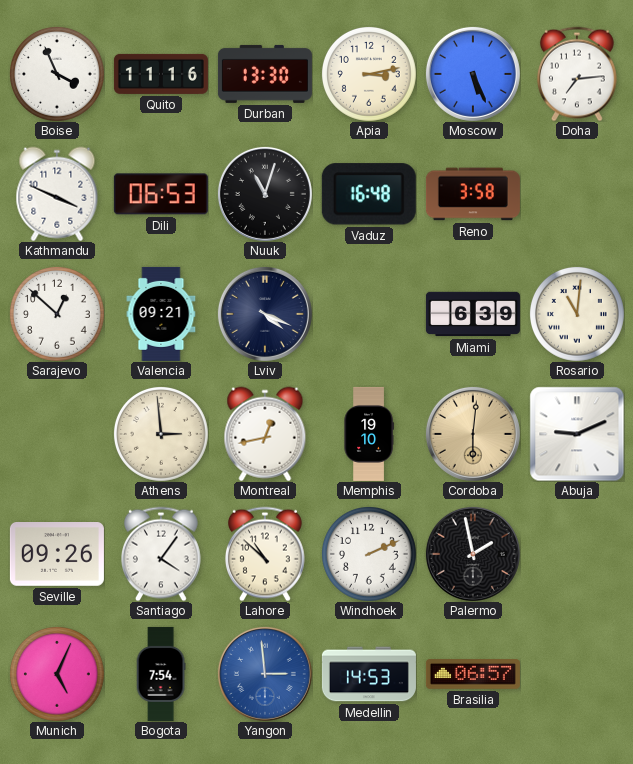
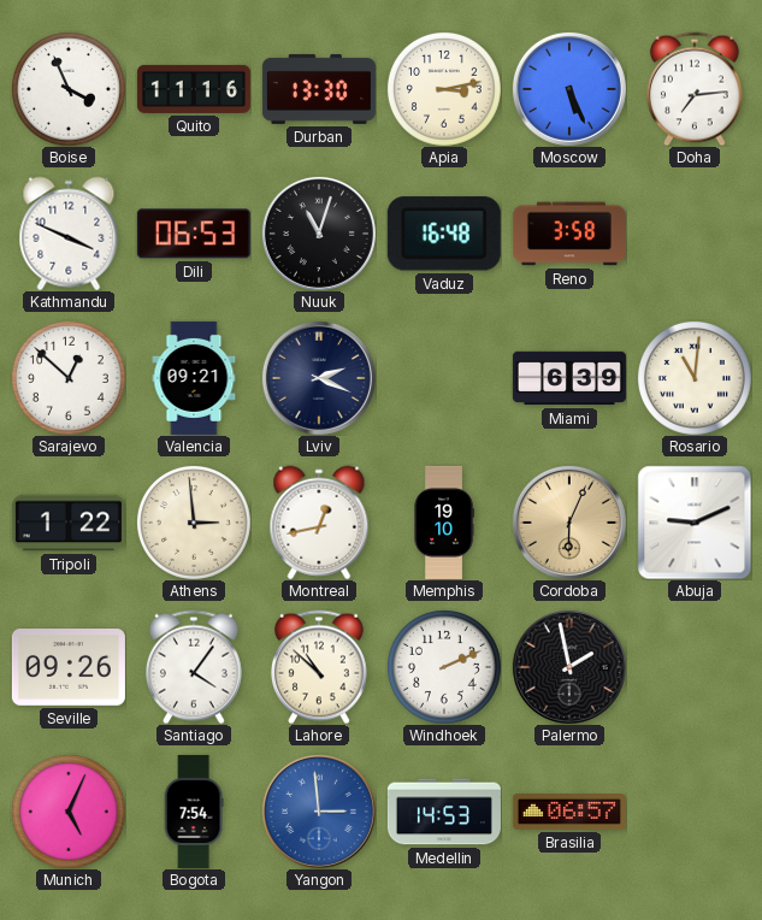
Lviv: 4:19 -> 2:19
Tripoli: none -> 1:22
Cordoba: 6:01 -> 6:04
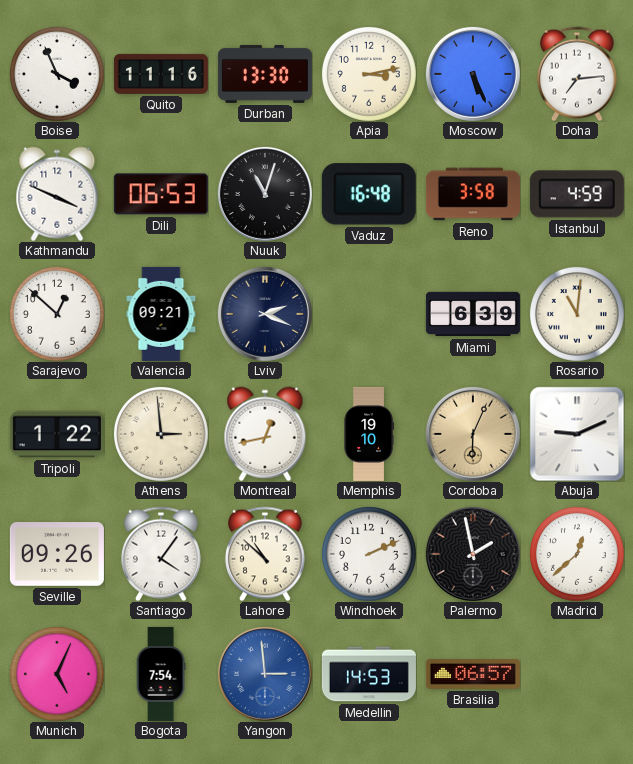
Istanbul: none -> 4:59
Madrid: none -> 12:38
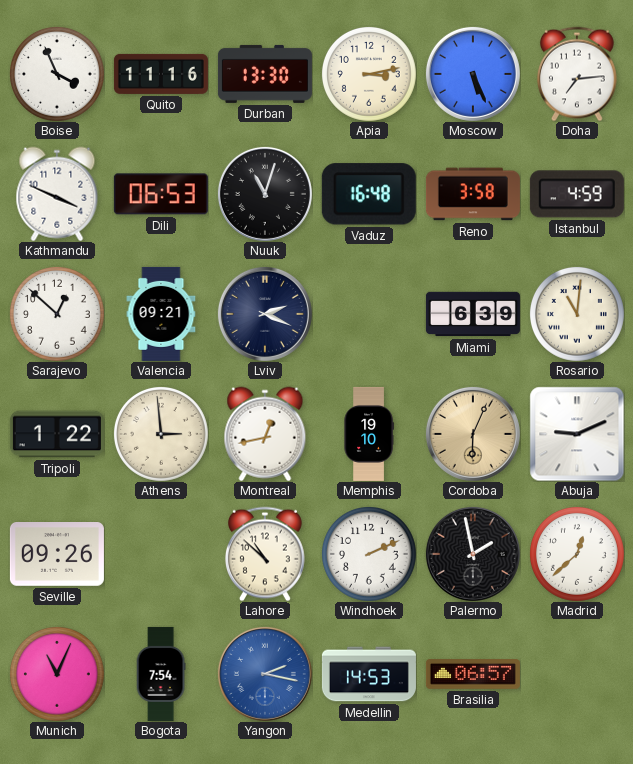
Santiago: 4:06 -> none
Munich: 5:04 -> 11:04
Yangon: 2:59 -> 2:17
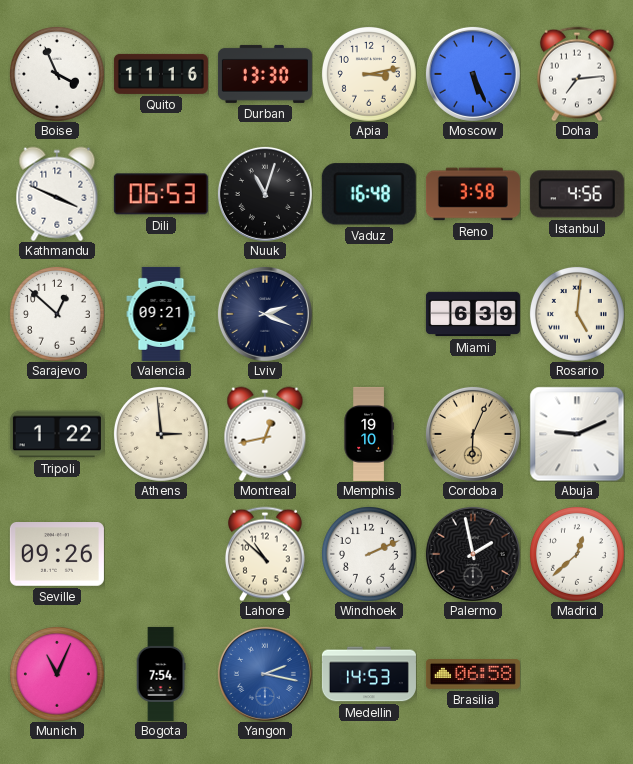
Istanbul: 4:59 -> 4:56
Rosario: 11:01 -> 5:01
Brasilia: 06:57 -> 06:58
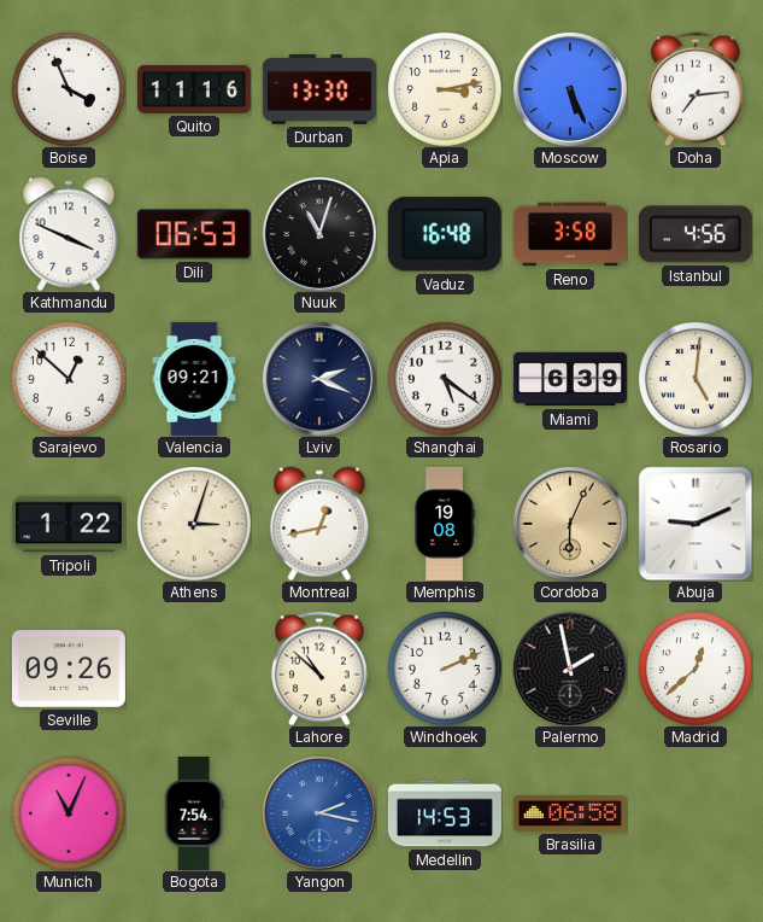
Shanghai: none -> 5:21
Athens: 2:59 -> 3:03
Memphis: 19:10 -> 19:08
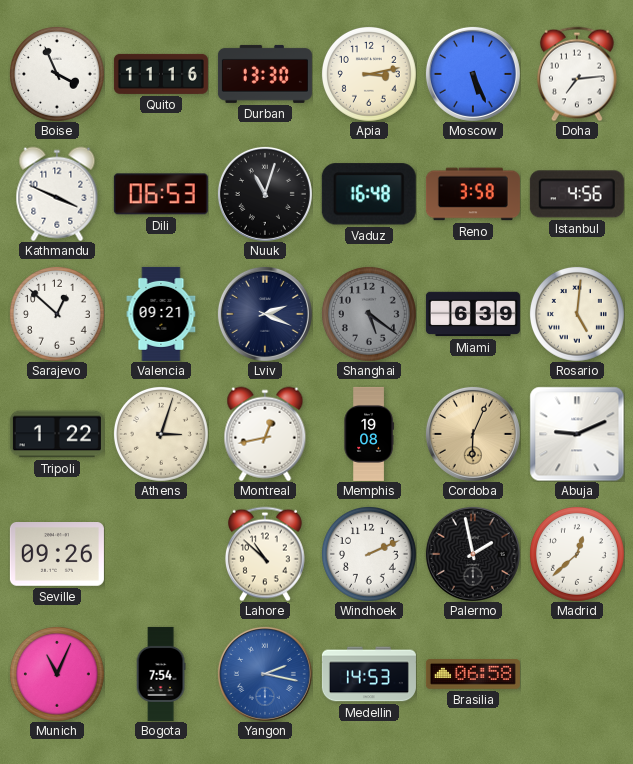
Shanghai dial: white -> grey
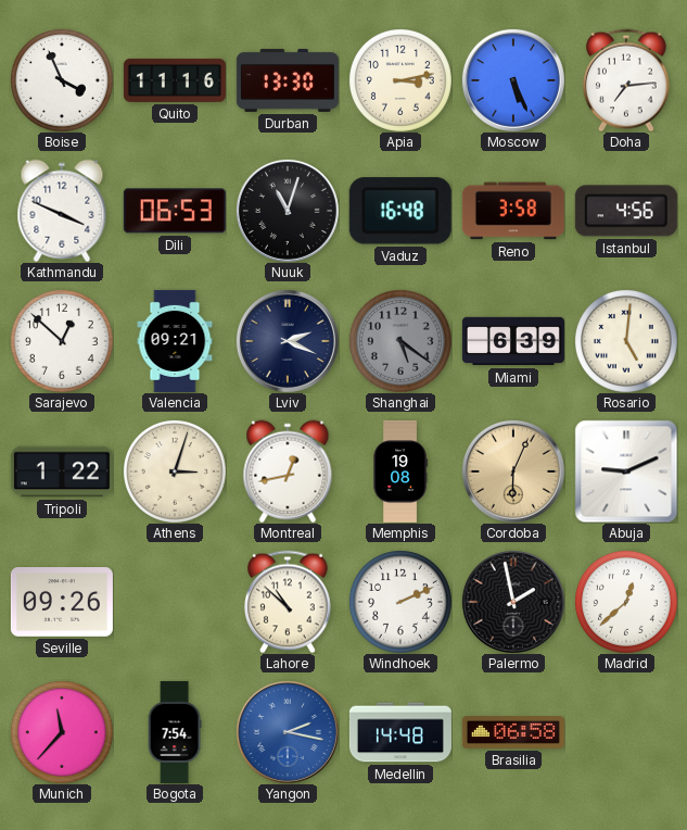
Munich: 11:04 -> 11:37
Medellin: 14:53 -> 14:48
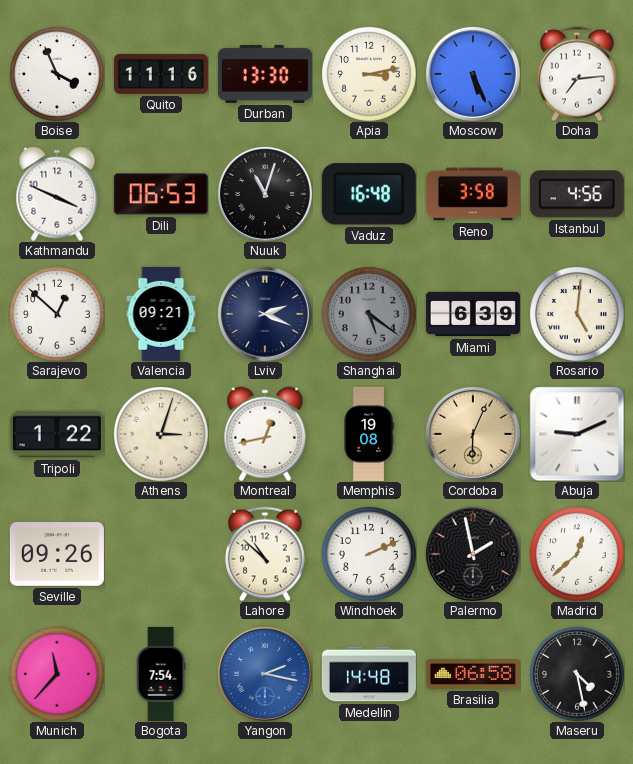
Maseru: none -> 4:28
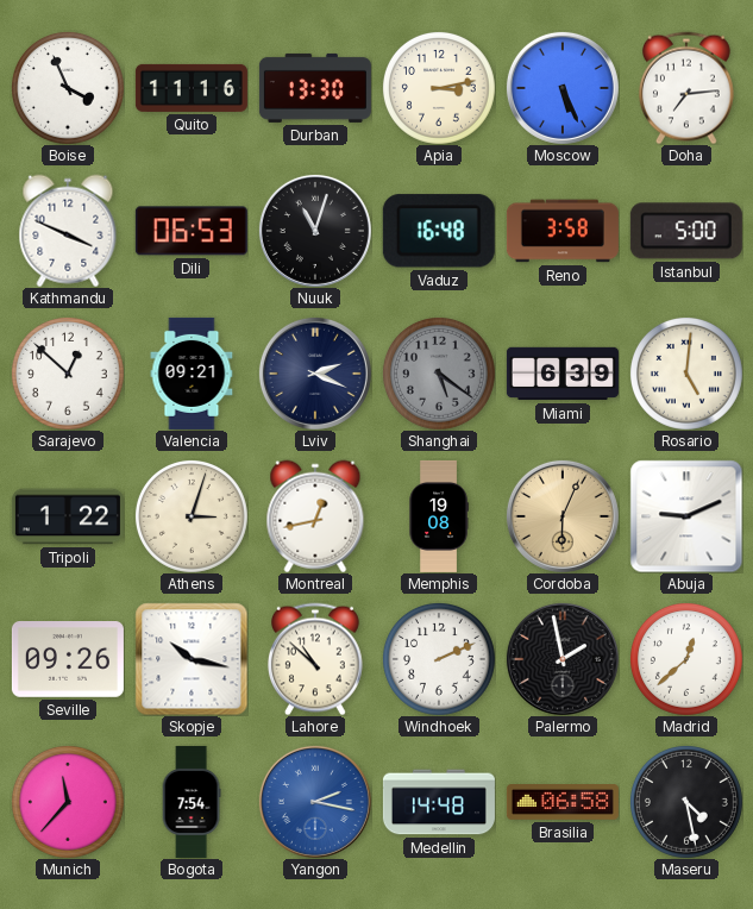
Istanbul: 4:56 -> 5:00
Skopje: none -> 10:17
